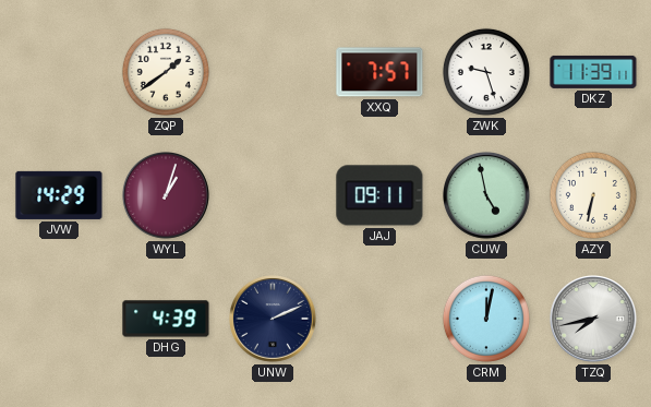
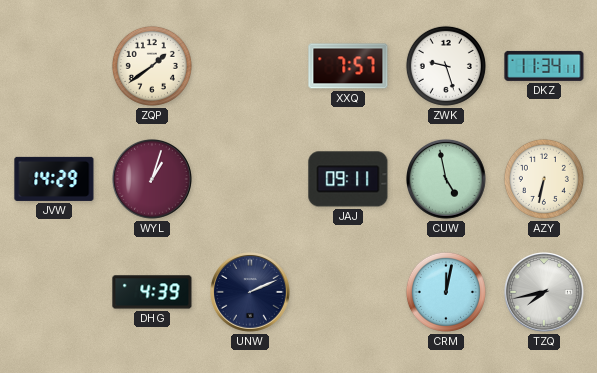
DKZ: 11:39 -> 11:34
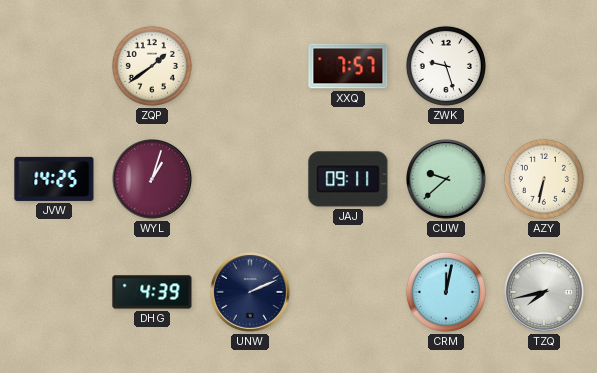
DKZ: 11:34 -> none
JVW: 14:29 -> 14:25
CUW: 4:58 -> 9:38
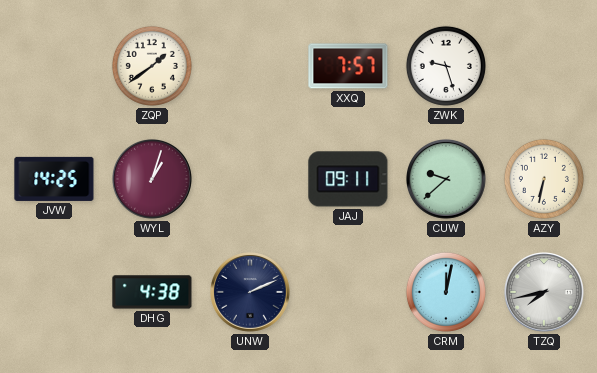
DHG: 4:39 -> 4:38
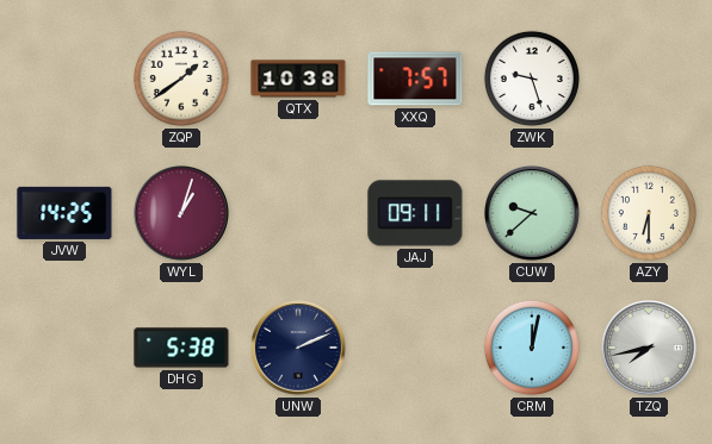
QTX: none -> 10:38
AZY: 6:32 -> 6:30
DHG: 4:38 -> 5:38
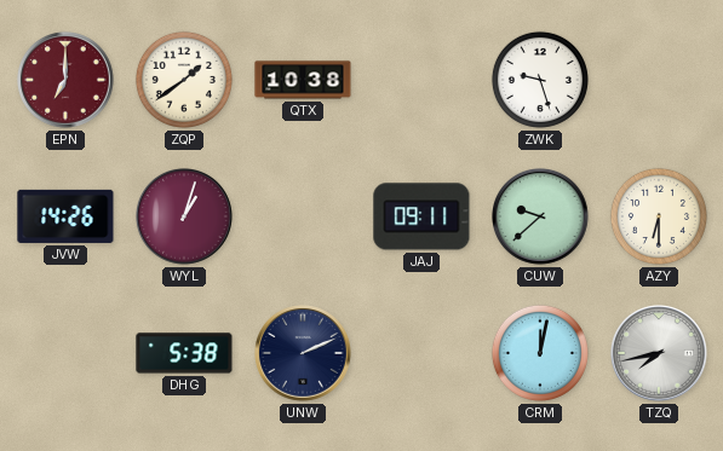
EPN: none -> 7:00
XXQ: 7:57 -> none
JVW: 14:25 -> 14:26
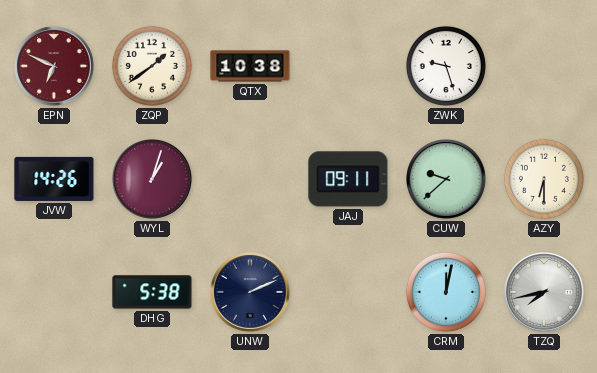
EPN: 7:00 -> 6:49
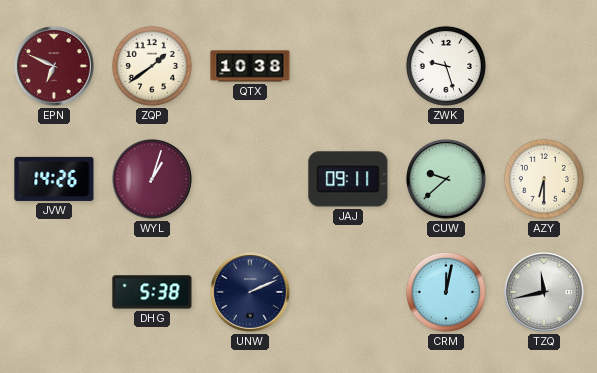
TZQ: 7:43 -> 11:43
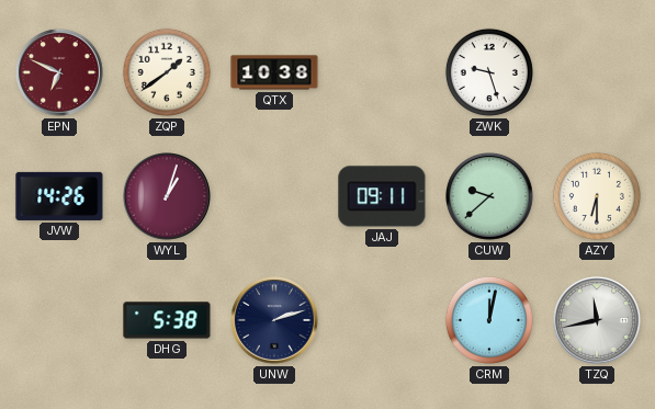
UNW: 2:11 -> 2:12
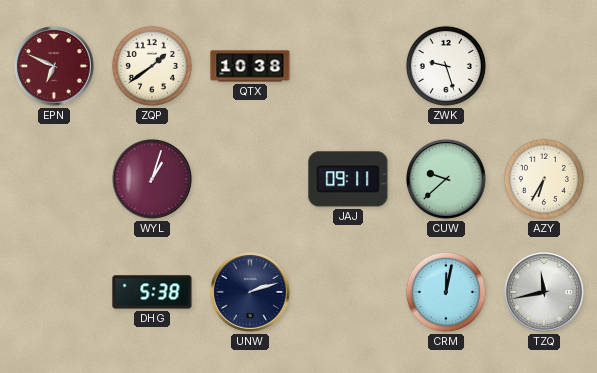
JVW: 14:26 -> none
AZY: 6:30 -> 6:35
